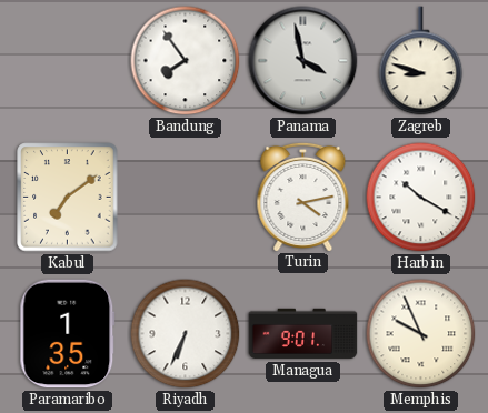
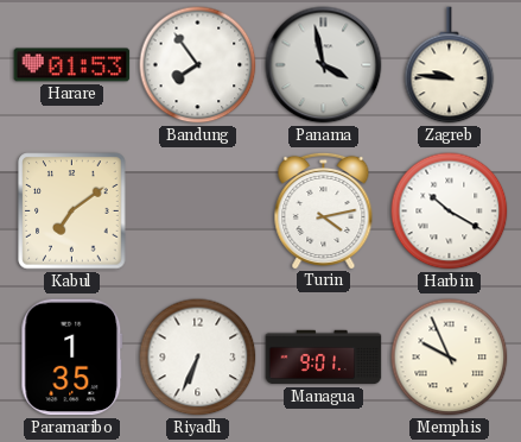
Harare: none -> 01:53
Zagreb: 8:48 -> 9:46
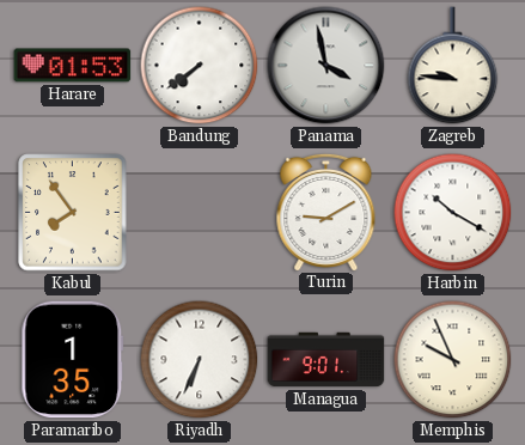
Bandung: 7:54 -> 7:39
Kabul: 7:09 -> 7:54
Turin: 4:13 -> 9:10
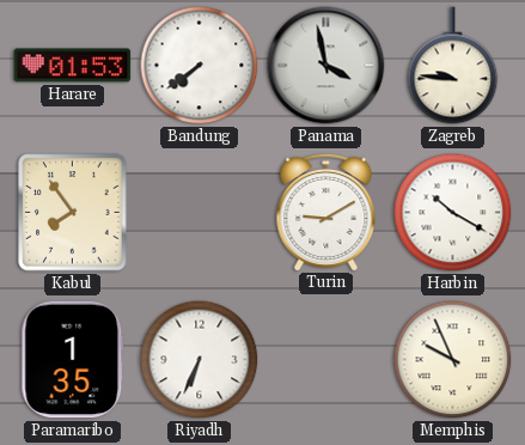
Managua: 9:01 -> none
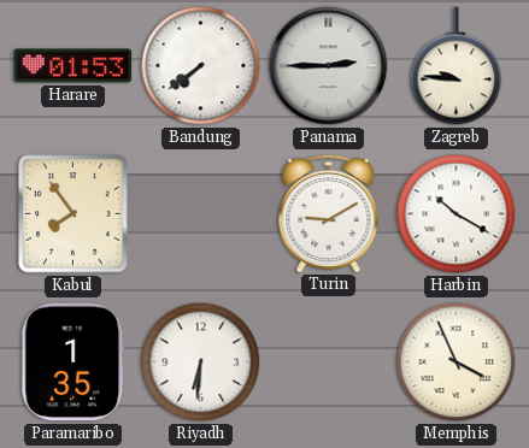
Panama: 3:58 -> 2:45
Riyadh: 6:34 -> 6:31
Memphis: 9:56 -> 3:56
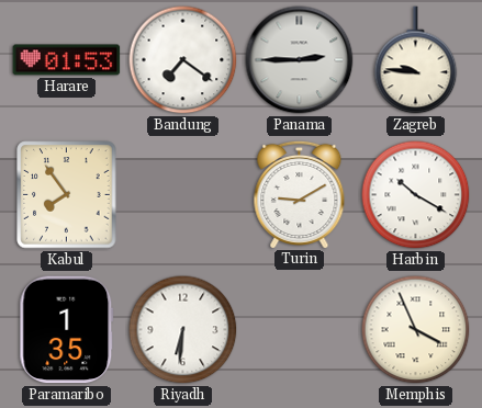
Bandung: 7:39 -> 7:21
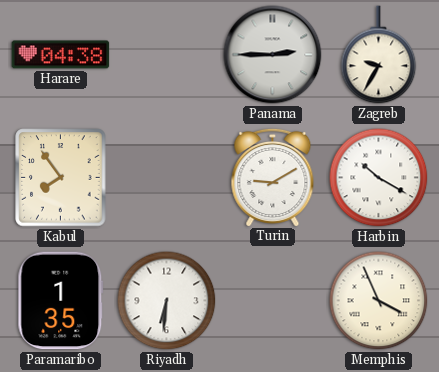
Harare: 01:53 -> 04:38
Bandung: 7:21 -> none
Zagreb: 9:46 -> 9:35
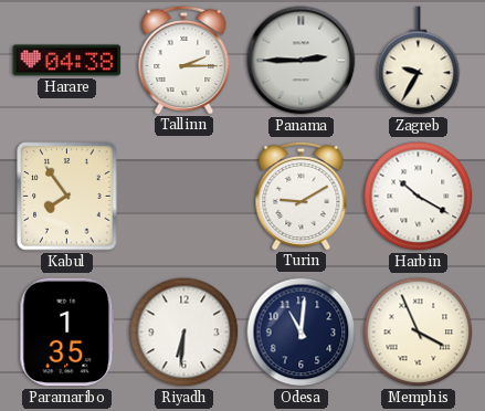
Tallinn: none -> 2:15
Odesa: none -> 11:01
